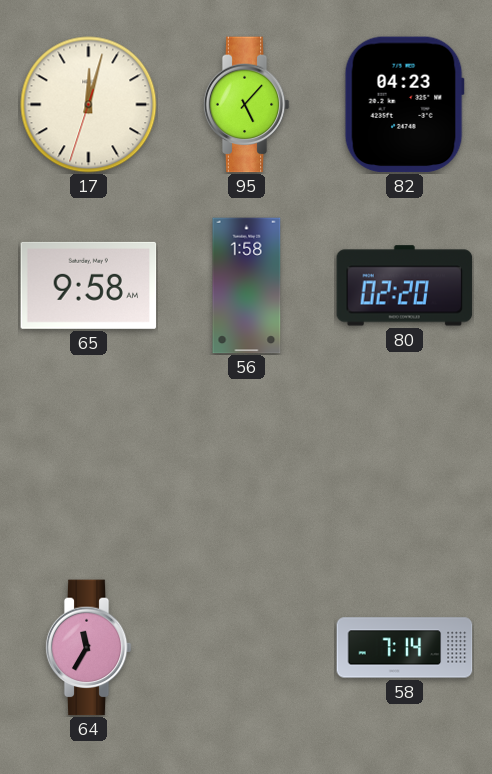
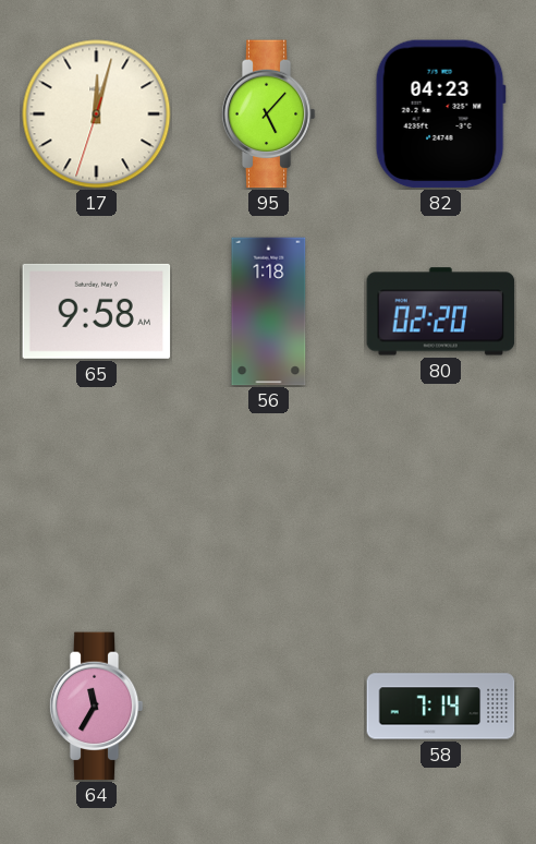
56: 1:58 -> 1:18
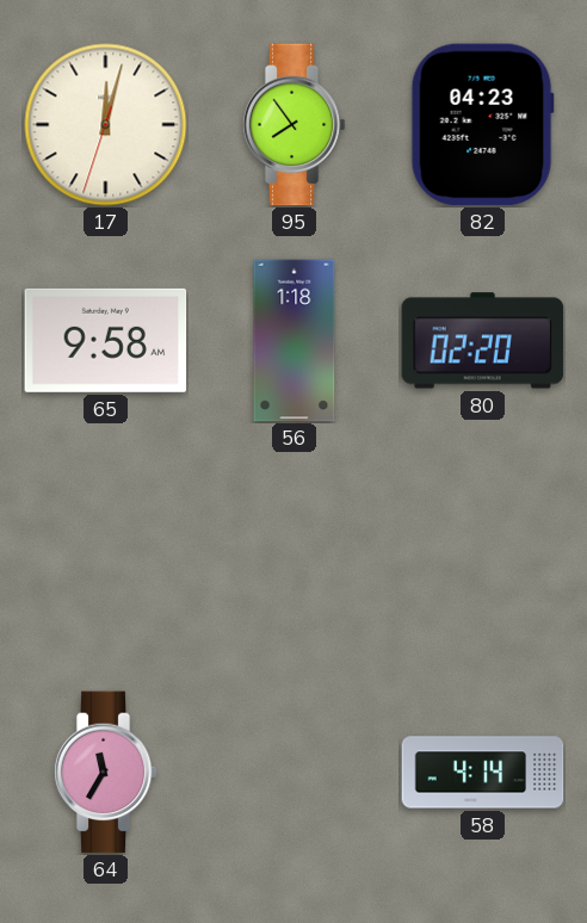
95: 5:07 -> 7:54
58: 7:14 -> 4:14
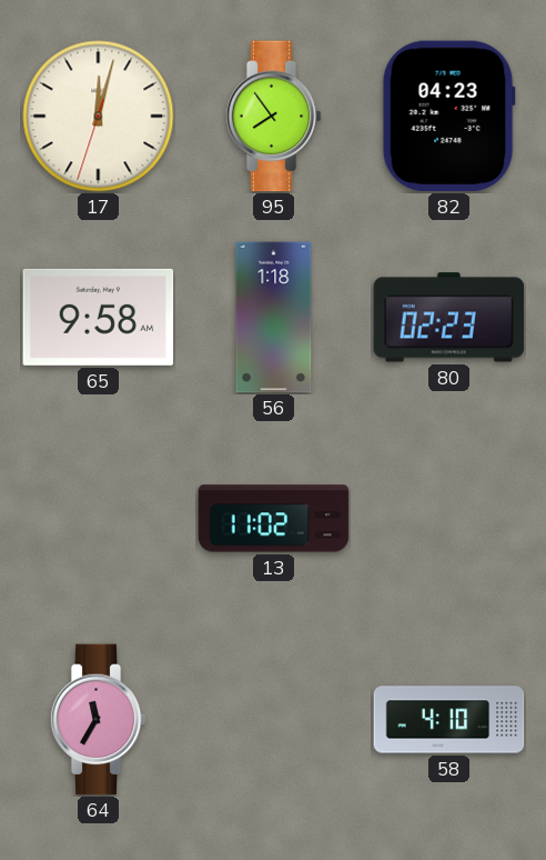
80: 02:20 -> 02:23
13: none -> 11:02
58: 4:14 -> 4:10
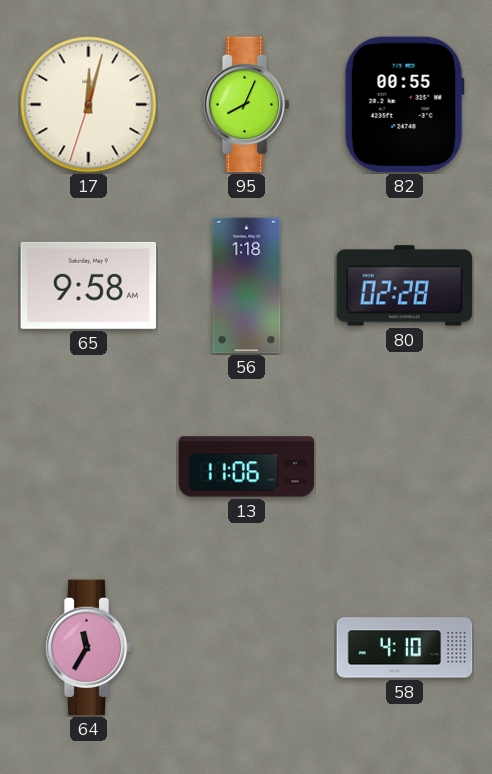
95: 7:54 -> 8:04
82: 04:23 -> 00:55
80: 02:23 -> 02:28
13: 11:02 -> 11:06
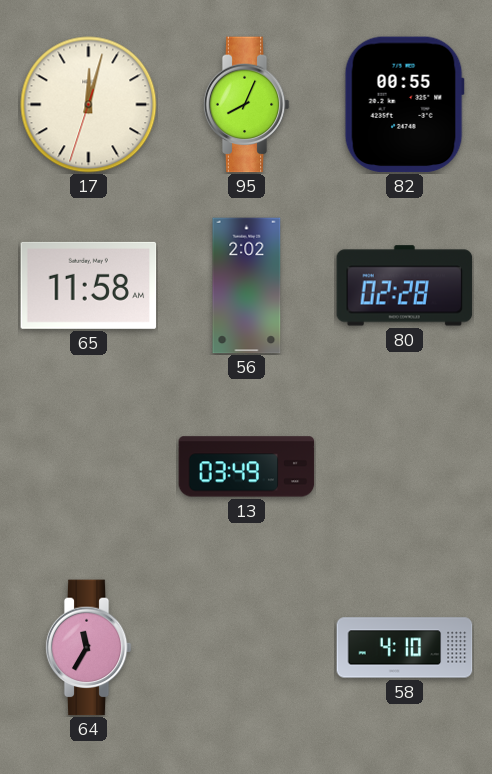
65: 9:58 -> 11:58
56: 1:18 -> 2:02
13: 11:06 -> 03:49
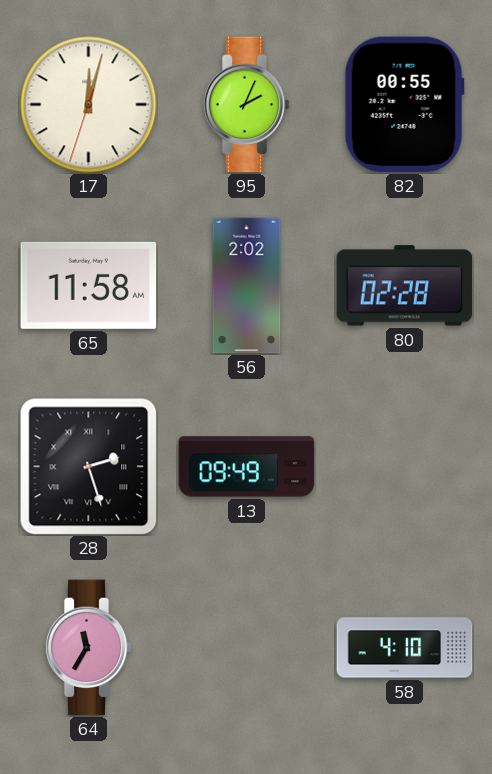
95: 8:04 -> 2:04
28: none -> 2:27
13: 03:49 -> 09:49
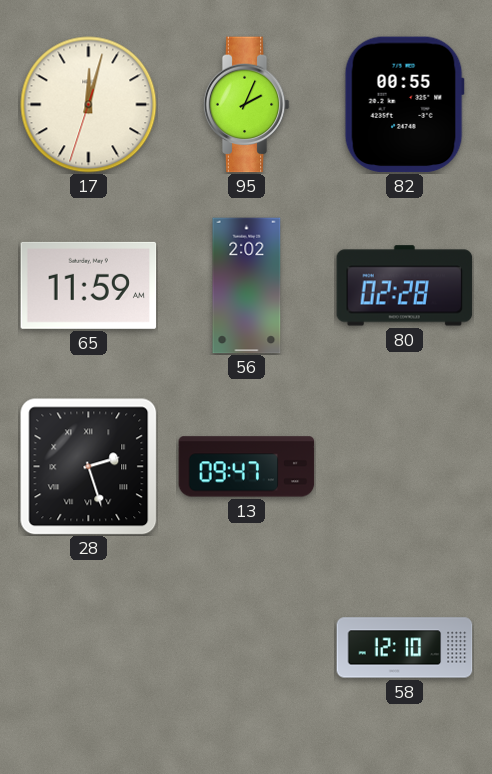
65: 11:58 -> 11:59
13: 09:49 -> 09:47
64: 11:35 -> none
58: 4:10 -> 12:10
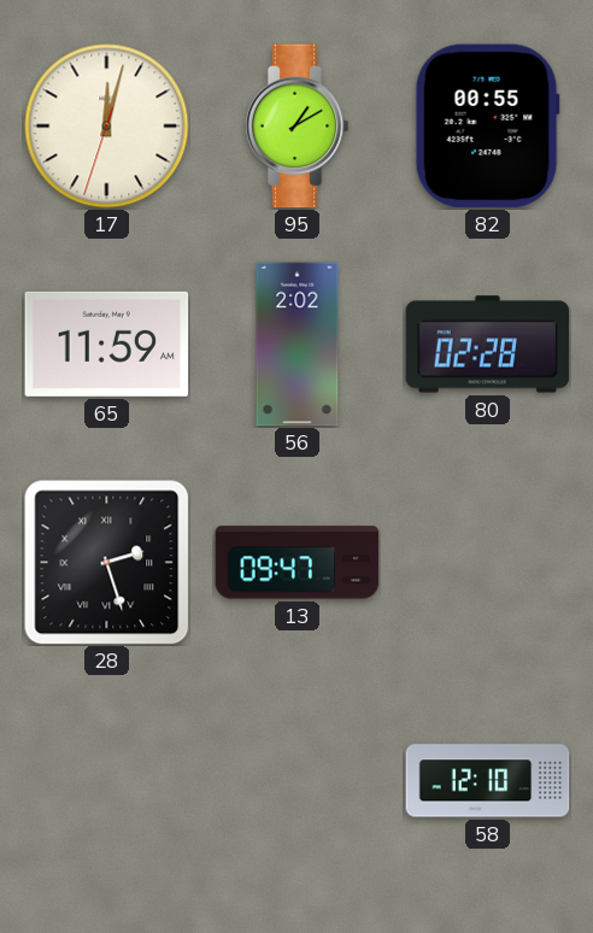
95: 2:04 -> 1:10
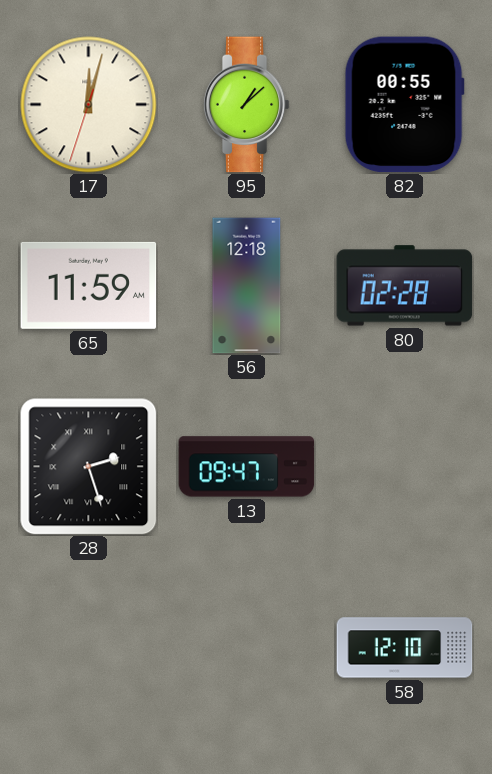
95: 1:10 -> 1:08
56: 2:02 -> 12:18
